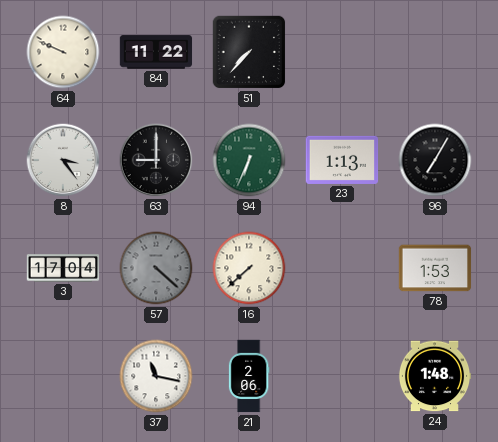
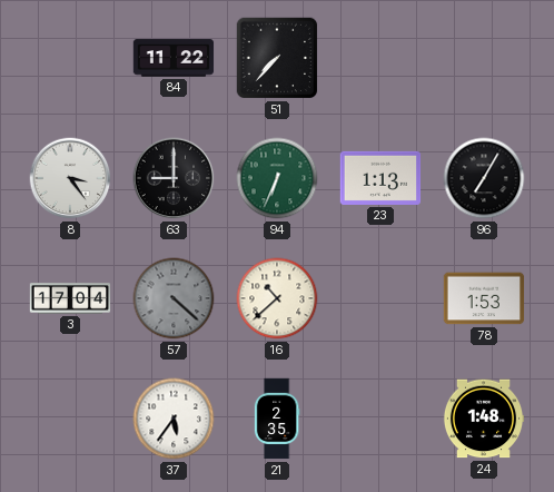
64: 9:49 -> none
16: 7:38 -> 10:38
37: 11:17 -> 5:36
21: 2:06 -> 2:35
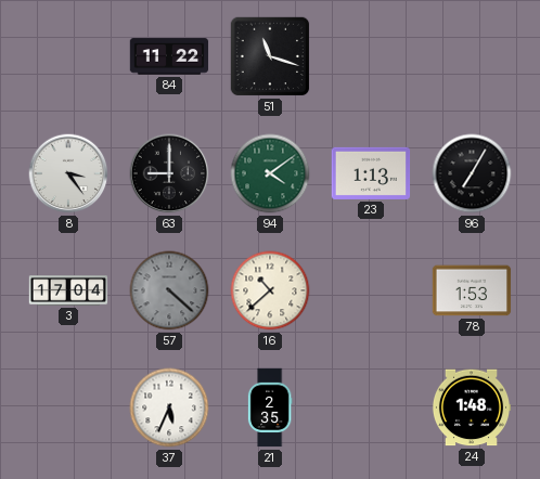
51: 7:37 -> 11:18
94: 6:34 -> 4:09
37: 5:36 -> 5:34
